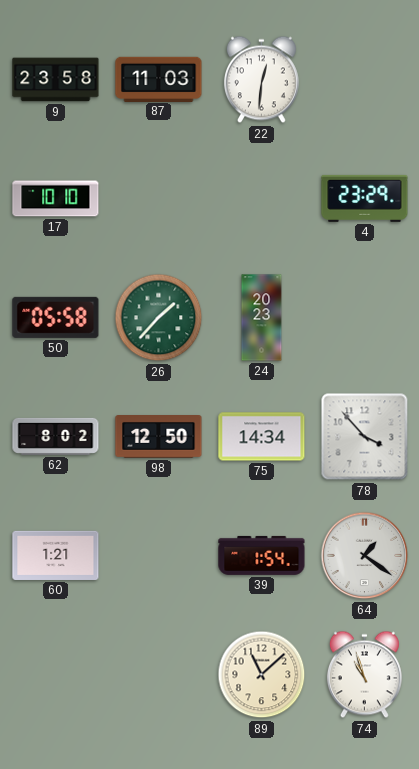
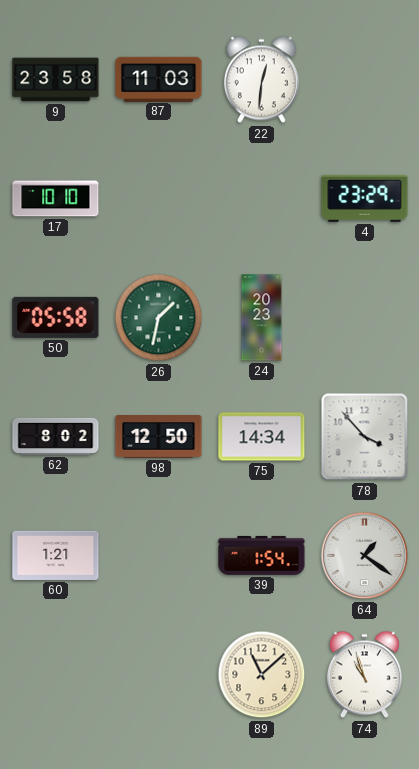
26: 1:37 -> 1:32
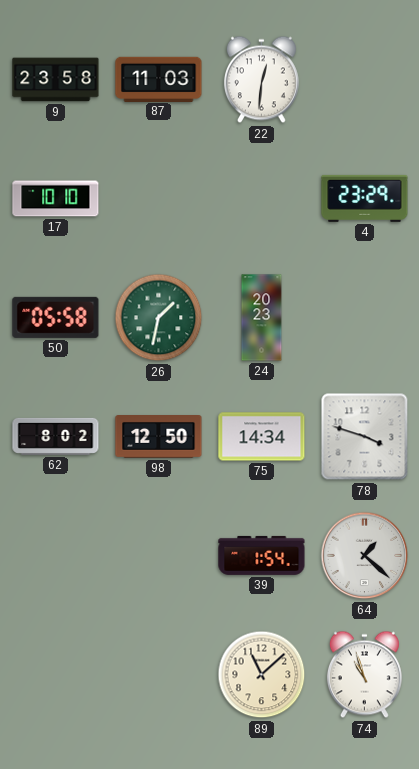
78: 3:53 -> 3:48
60: 1:21 -> none
64: 1:21 -> 1:22
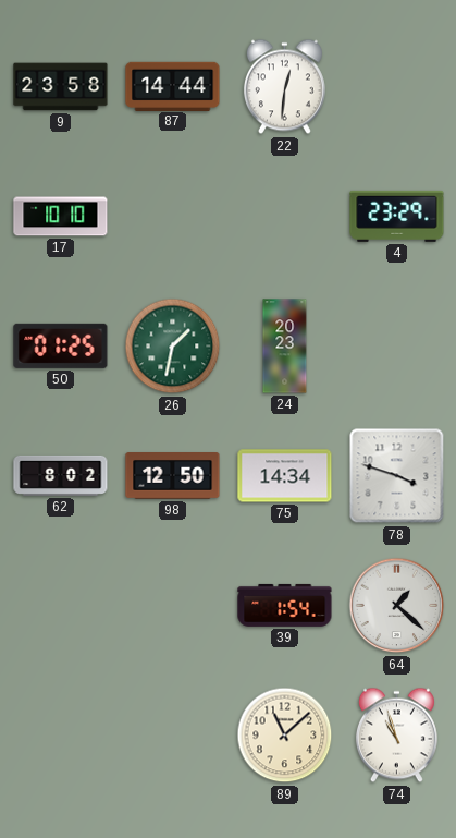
87: 11:03 -> 14:44
50: 05:58 -> 01:25
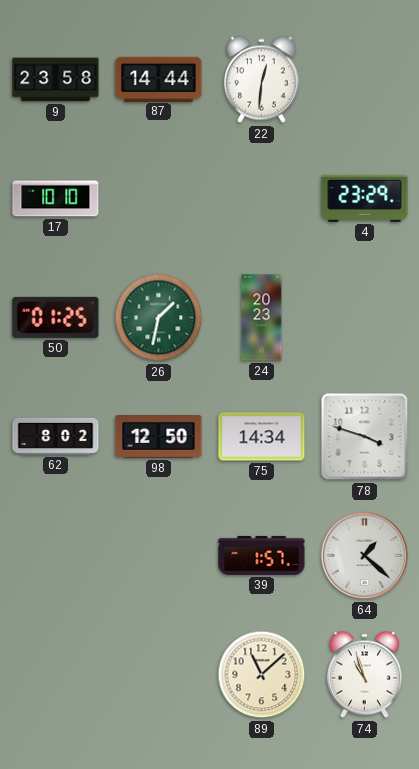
39: 1:54 -> 1:57
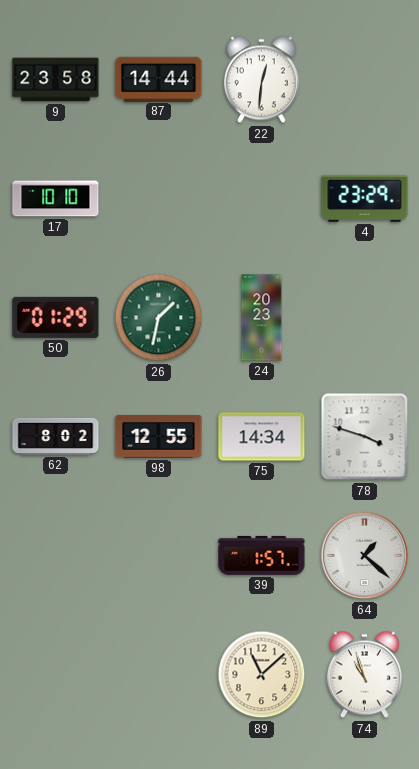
50: 01:25 -> 01:29
98: 12:50 -> 12:55
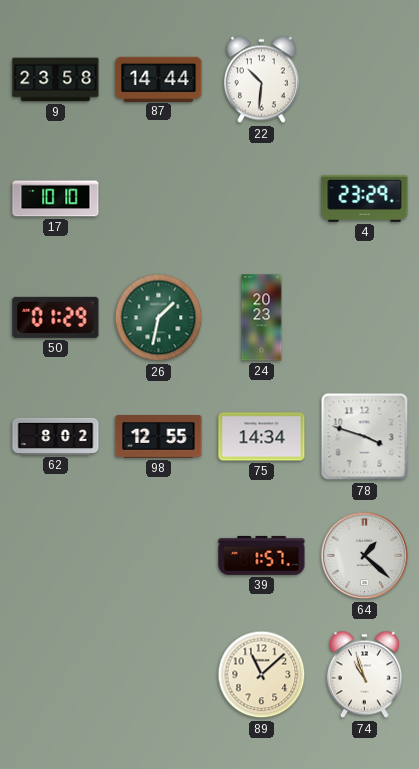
22: 12:31 -> 10:31
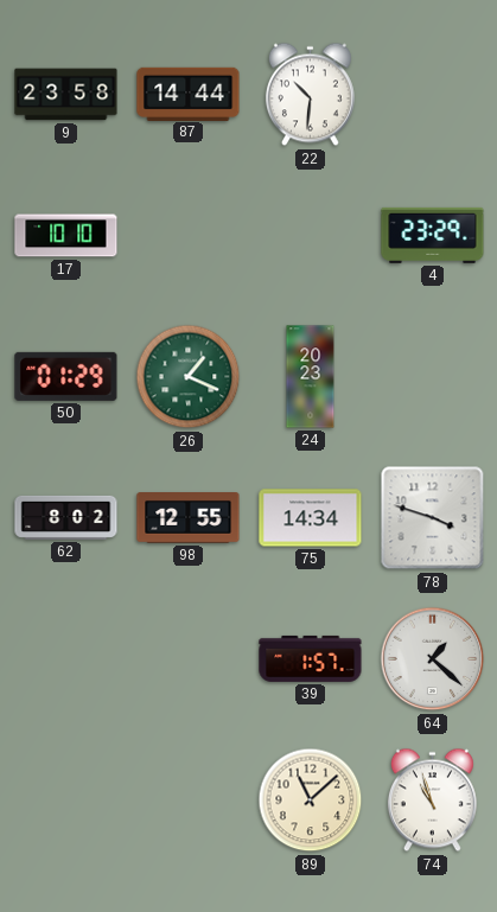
26: 1:32 -> 1:19
